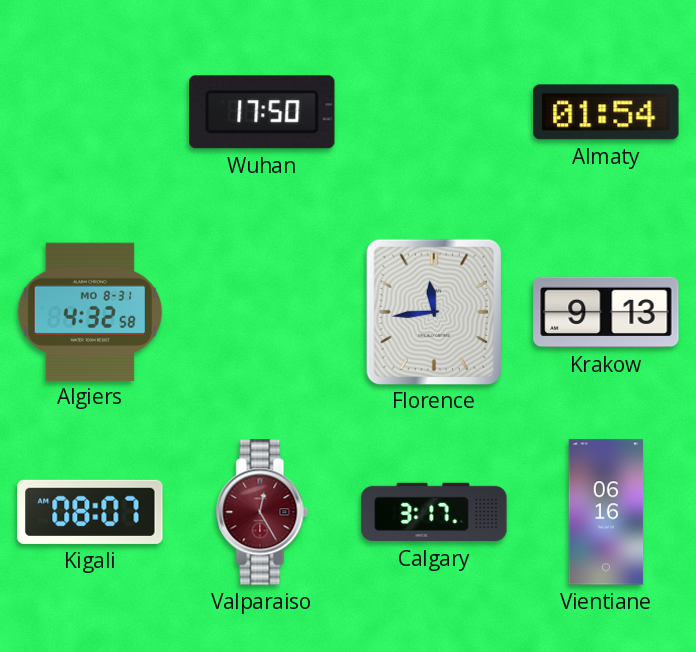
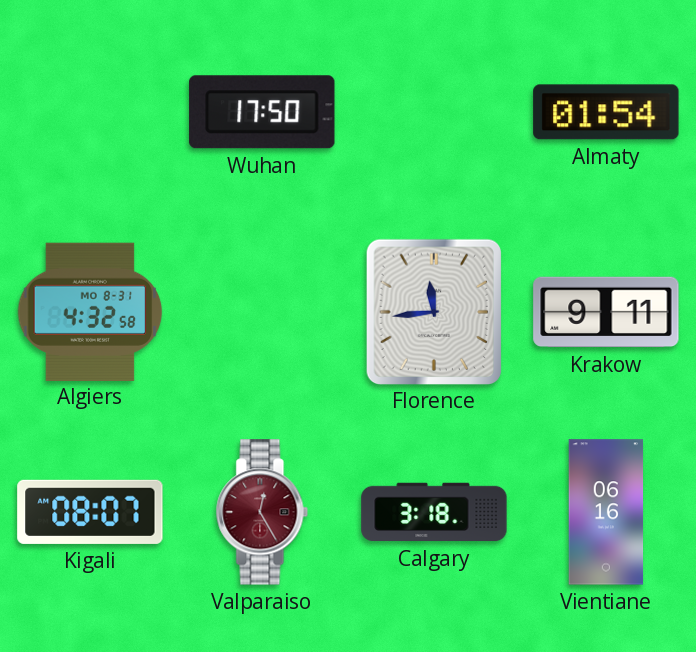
Krakow: 9:13 -> 9:11
Calgary: 3:17 -> 3:18
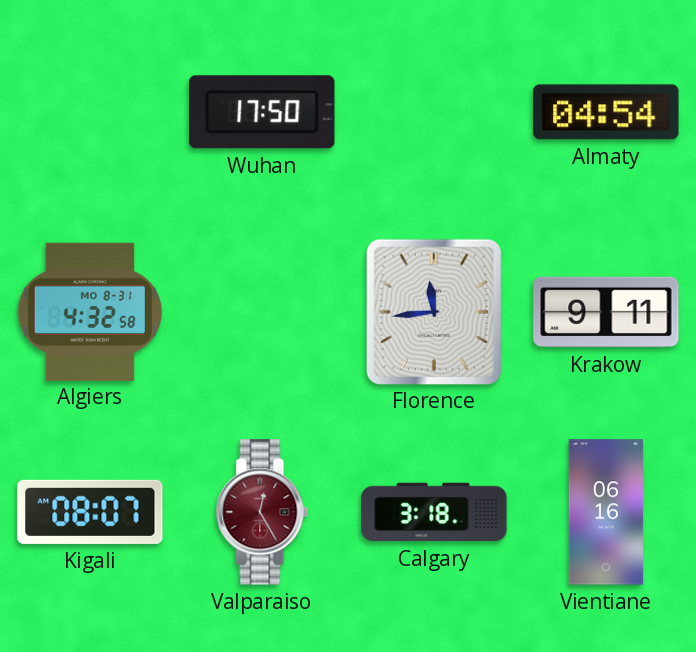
Almaty: 01:54 -> 04:54
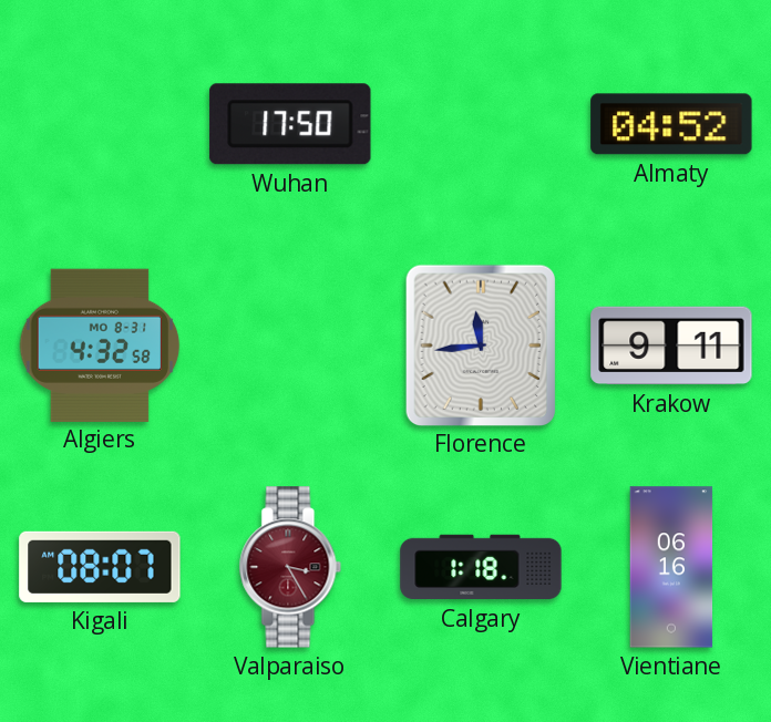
Almaty: 04:54 -> 04:52
Valparaiso: 12:25 -> 3:25
Calgary: 3:18 -> 1:18
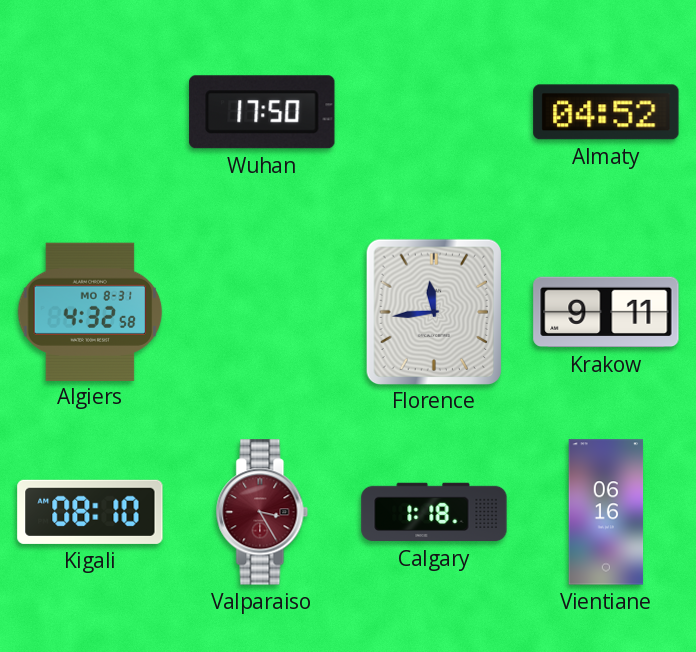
Kigali: 08:07 -> 08:10
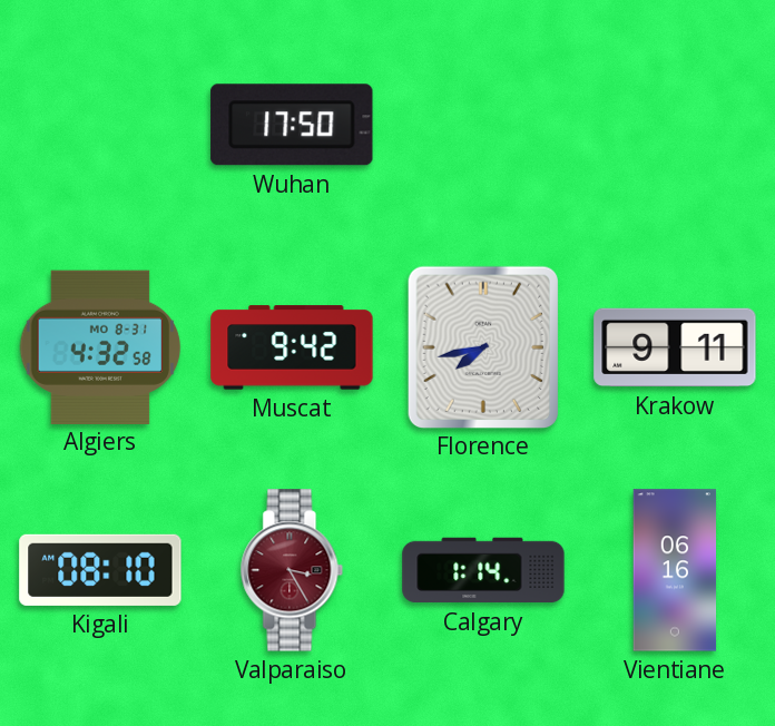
Almaty: 04:52 -> none
Muscat: none -> 9:42
Florence: 11:44 -> 7:43
Calgary: 1:18 -> 1:14
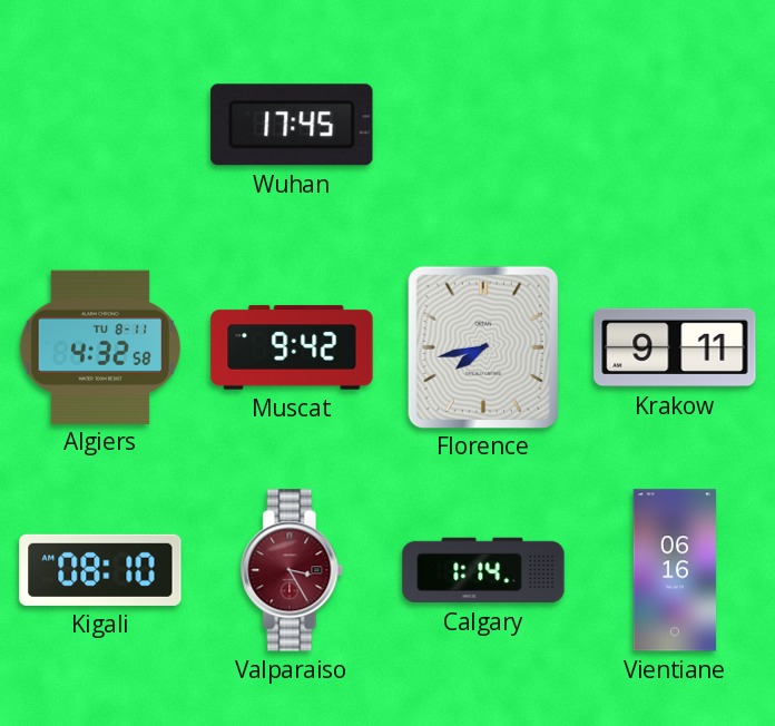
Wuhan: 17:50 -> 17:45
Algiers date: MO 8-31 -> TU 8-11
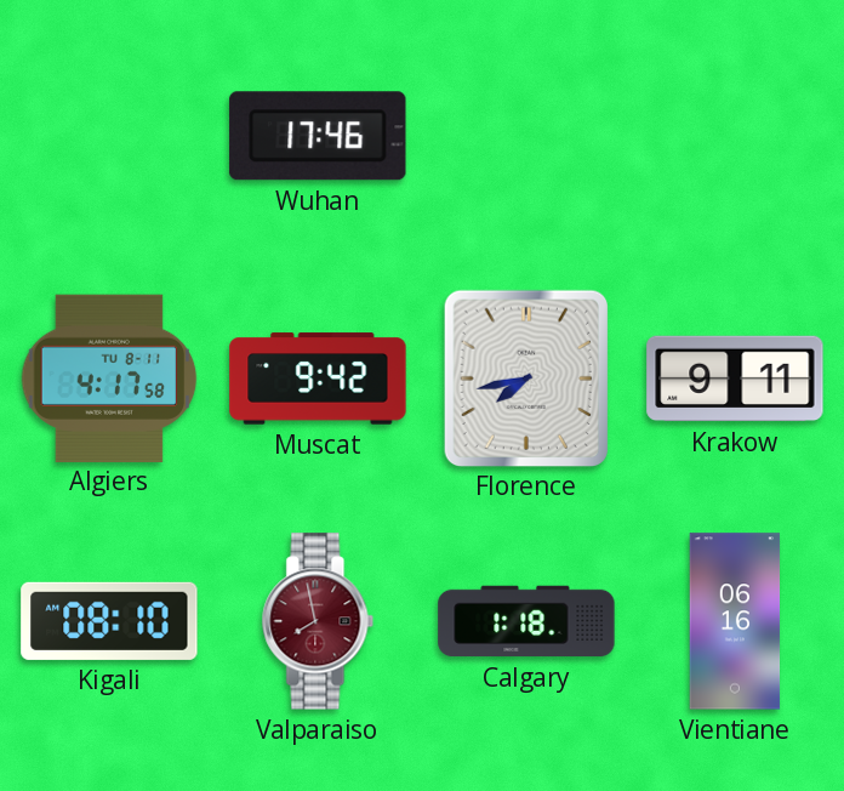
Wuhan: 17:45 -> 17:46
Algiers: 4:32 -> 4:17
Valparaiso: 3:25 -> 7:58
Calgary: 1:14 -> 1:18
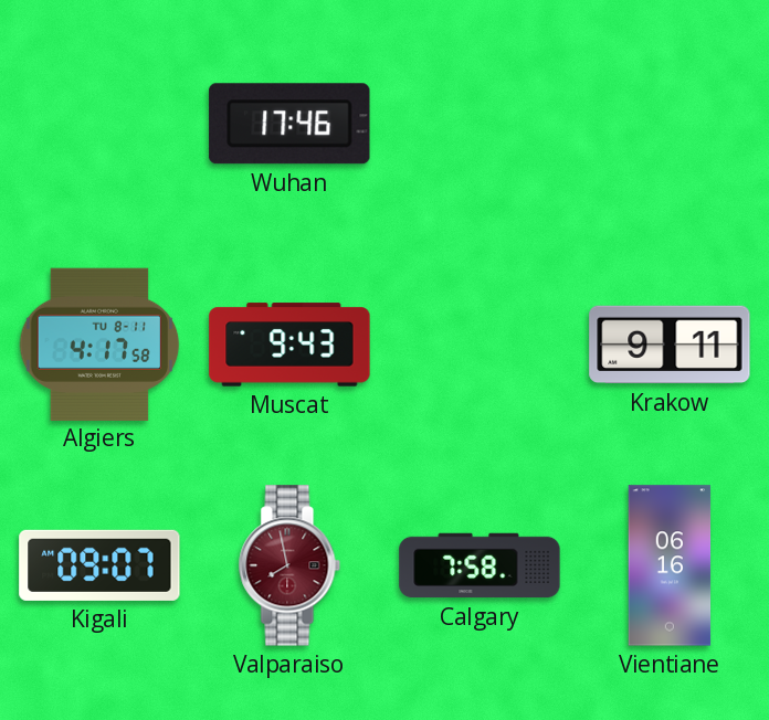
Muscat: 9:42 -> 9:43
Florence: 7:43 -> none
Kigali: 08:10 -> 09:07
Calgary: 1:18 -> 7:58
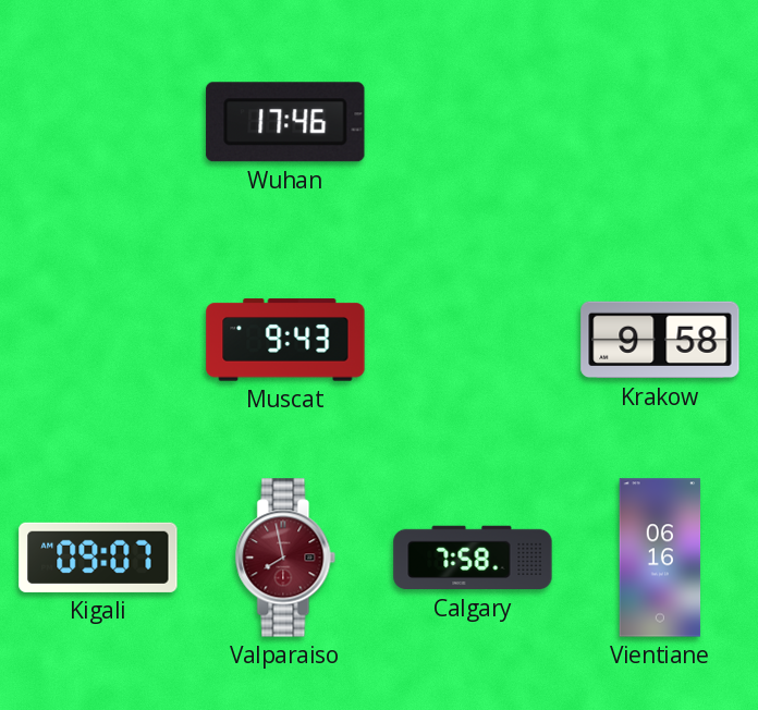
Algiers: 4:17 -> none
Krakow: 9:11 -> 9:58
